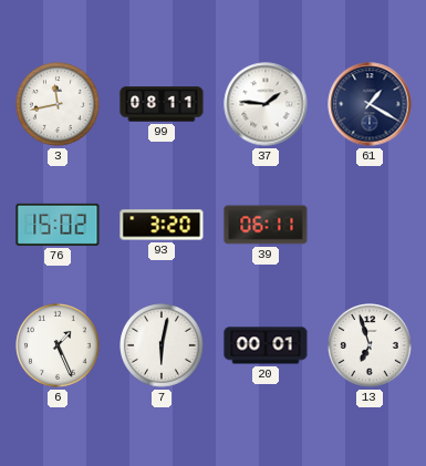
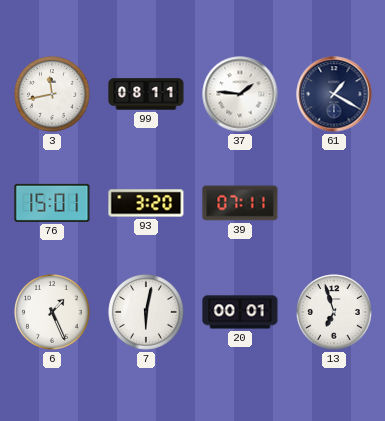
76: 15:02 -> 15:01
39: 06:11 -> 07:11
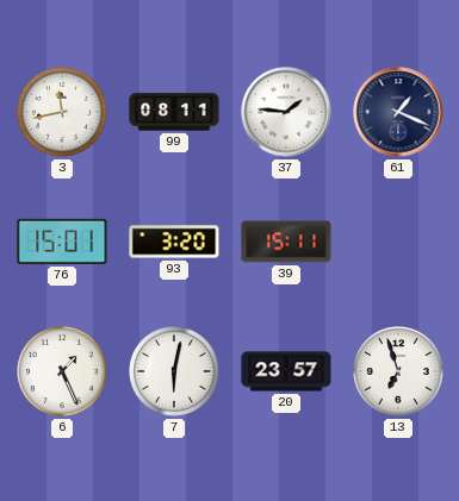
61: 1:20 -> 1:19
39: 07:11 -> 15:11
20: 00:01 -> 23:57
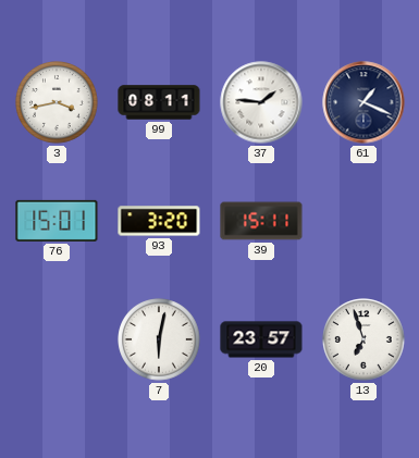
3: 11:43 -> 3:43
6: 1:26 -> none
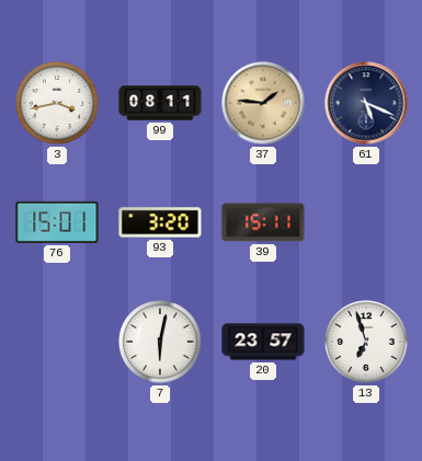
37 dial: white -> champagne
61: 1:19 -> 5:19
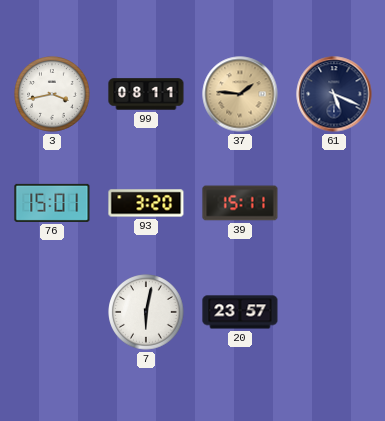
13: 6:57 -> none
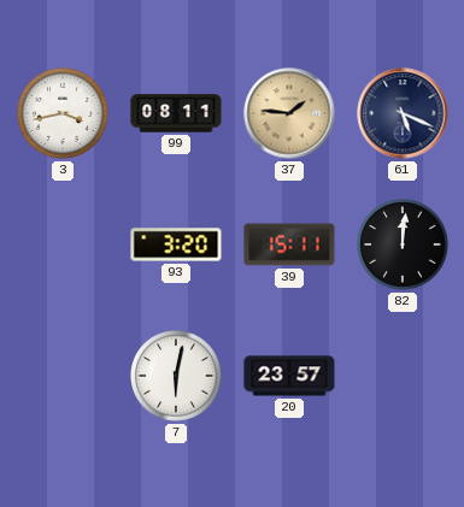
76: 15:01 -> none
82: none -> 12:01
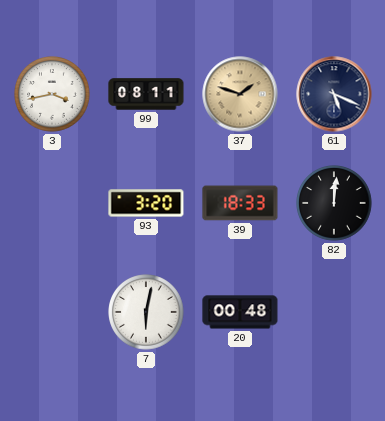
37: 1:46 -> 1:48
39: 15:11 -> 18:33
20: 23:57 -> 00:48
